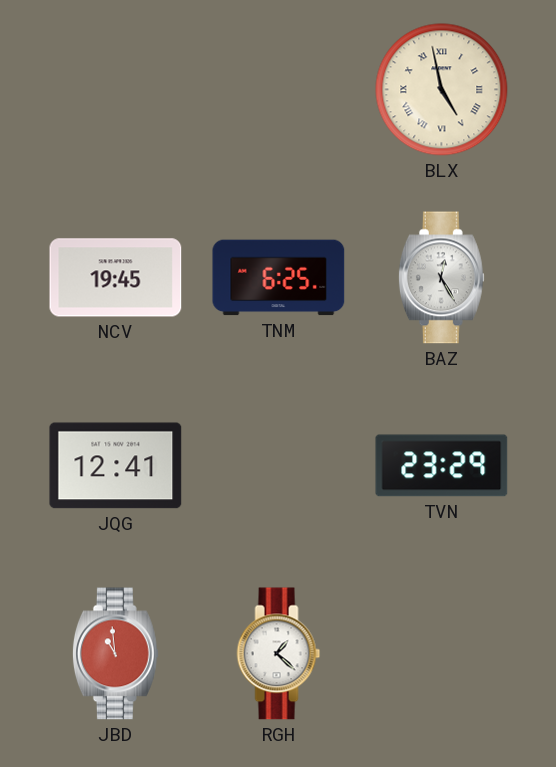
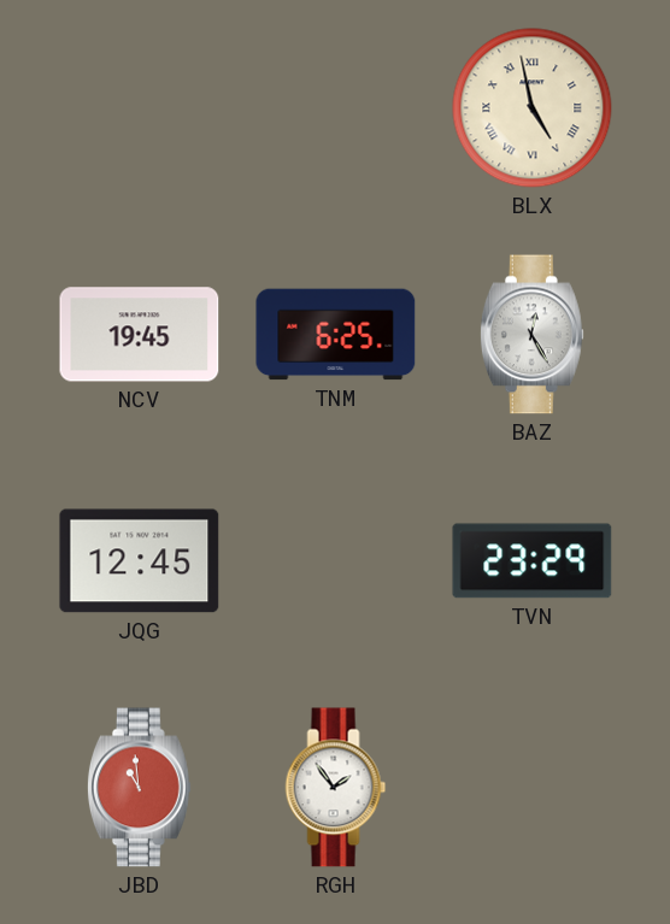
JQG: 12:41 -> 12:45
RGH: 1:22 -> 1:54
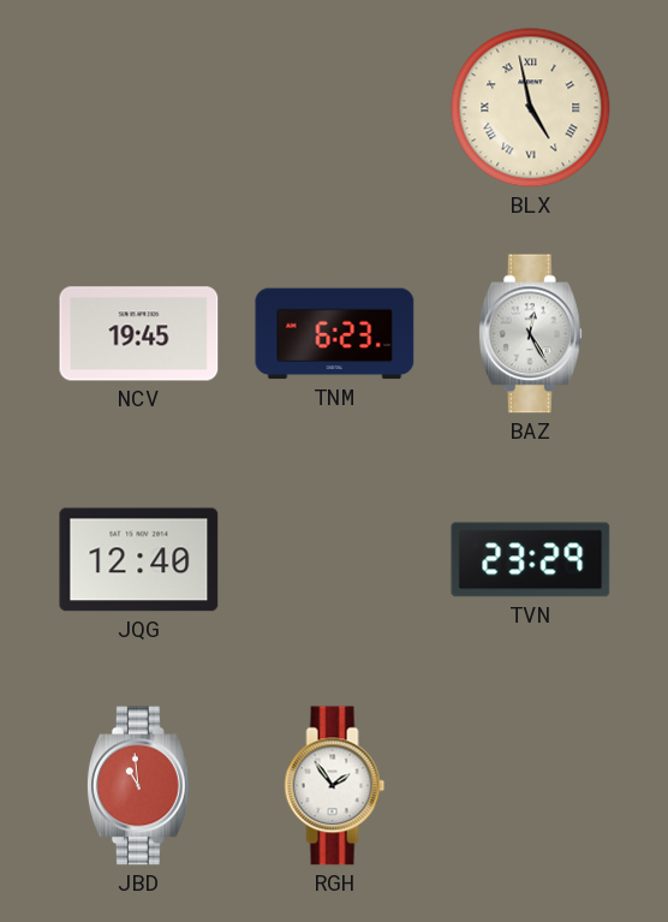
TNM: 6:25 -> 6:23
JQG: 12:45 -> 12:40
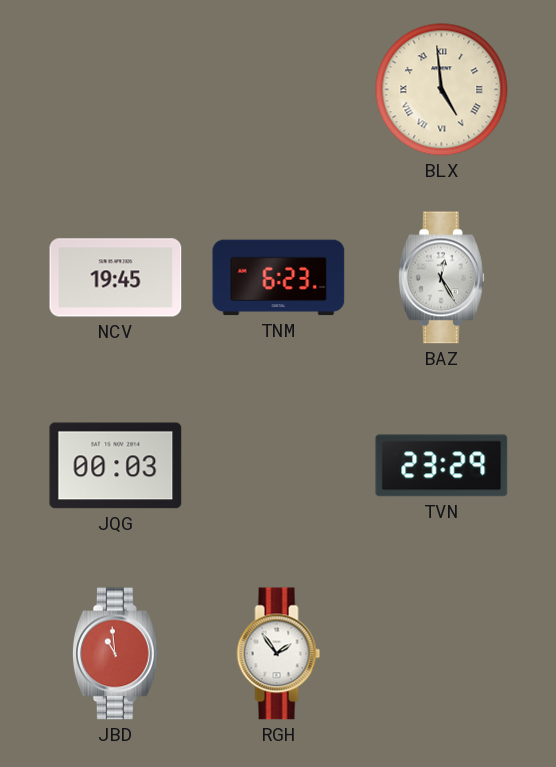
BLX: 4:58 -> 4:59
JQG: 12:40 -> 00:03
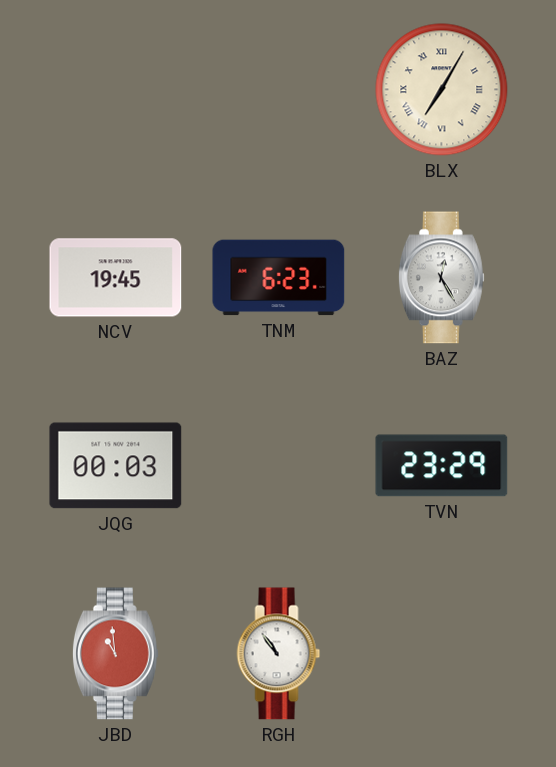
BLX: 4:59 -> 7:05
RGH: 1:54 -> 10:54
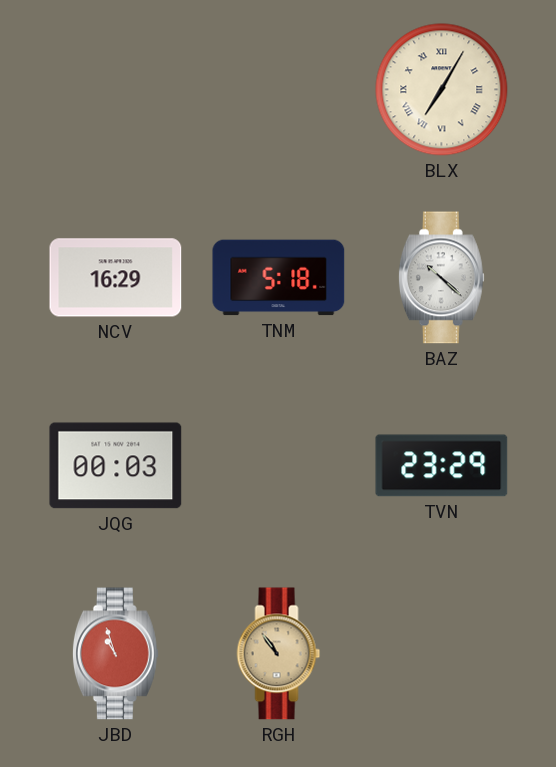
NCV: 19:45 -> 16:29
TNM: 6:23 -> 5:18
BAZ: 12:25 -> 10:22
JBD: 10:59 -> 10:57
RGH dial: white -> champagne
